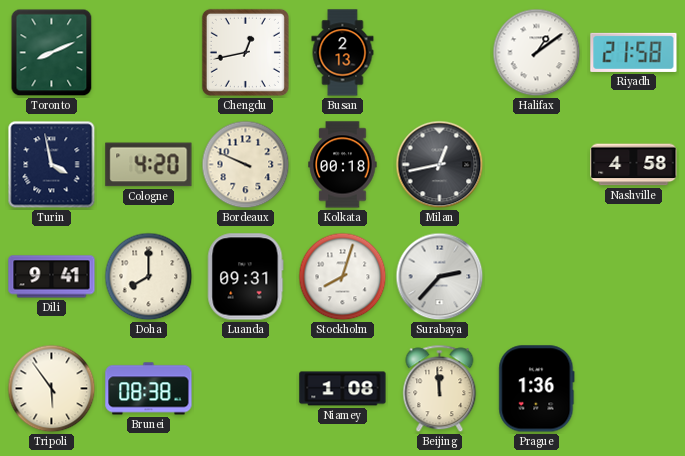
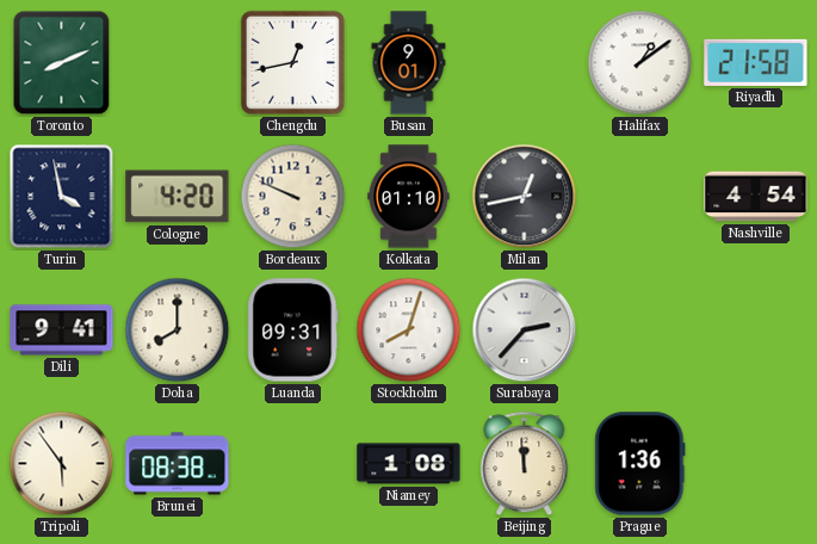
Busan: 2:13 -> 9:01
Kolkata: 00:18 -> 01:10
Nashville: 4:58 -> 4:54
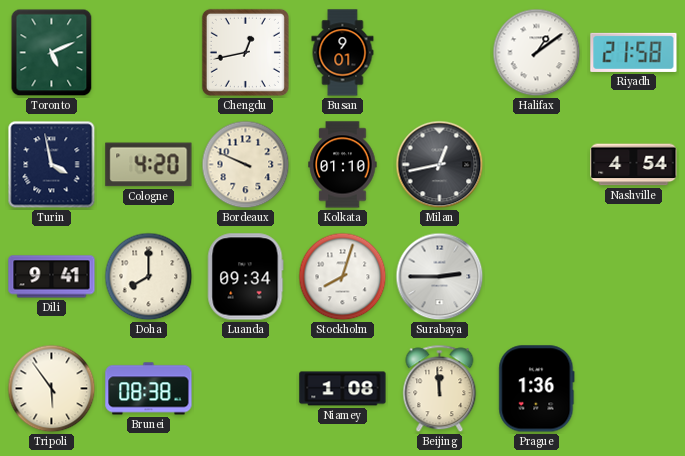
Toronto: 8:11 -> 5:11
Luanda: 09:31 -> 09:34
Surabaya: 2:37 -> 2:45
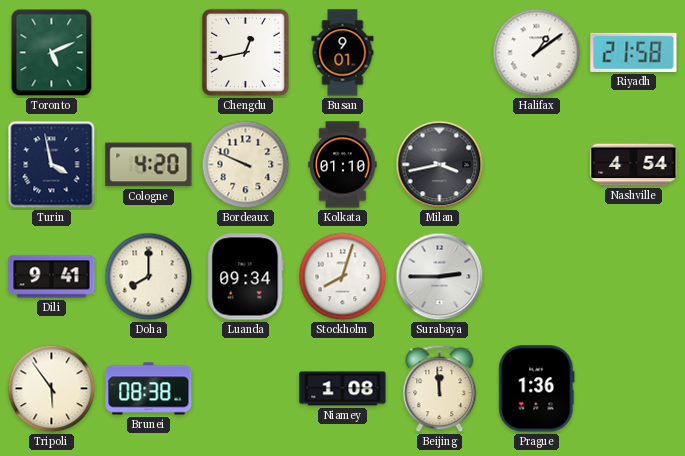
Milan: 12:43 -> 3:43
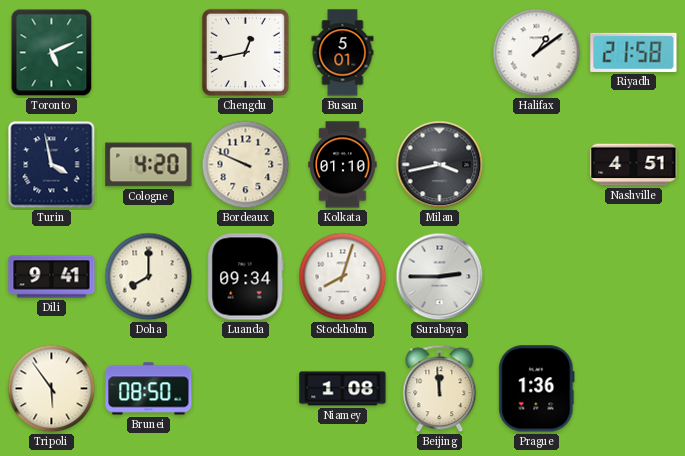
Busan: 9:01 -> 5:01
Nashville: 4:54 -> 4:51
Brunei: 08:38 -> 08:50
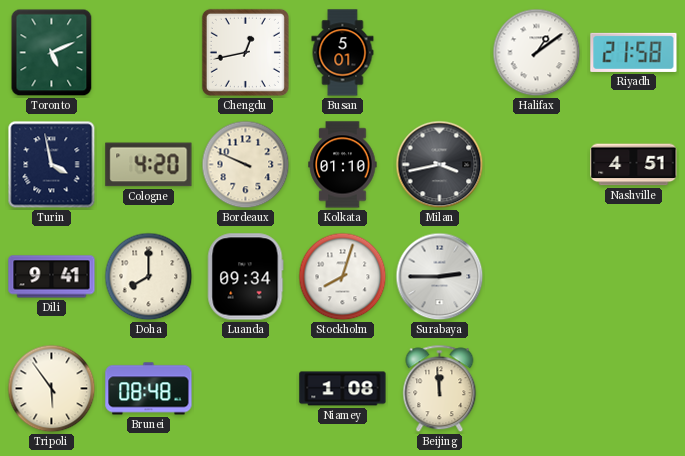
Brunei: 08:50 -> 08:48
Prague: 1:36 -> none
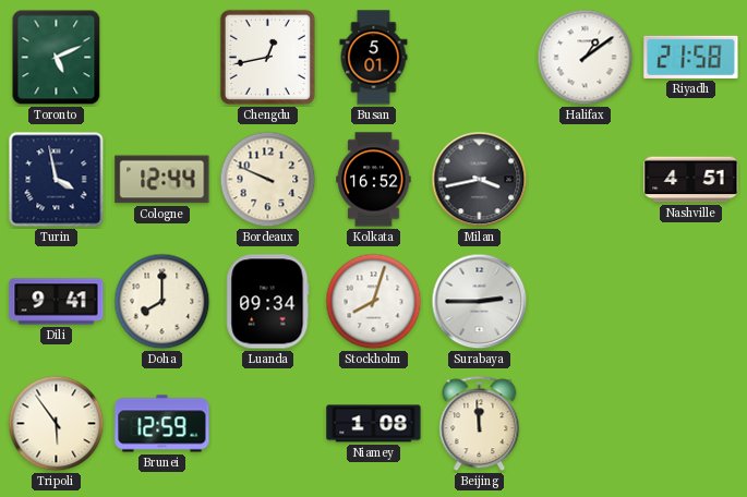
Cologne: 4:20 -> 12:44
Kolkata: 01:10 -> 16:52
Brunei: 08:48 -> 12:59
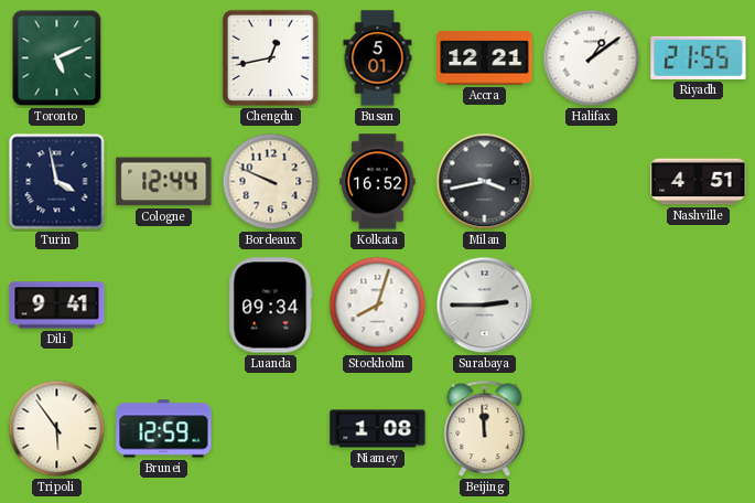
Accra: none -> 12:21
Riyadh: 21:58 -> 21:55
Doha: 8:00 -> none
